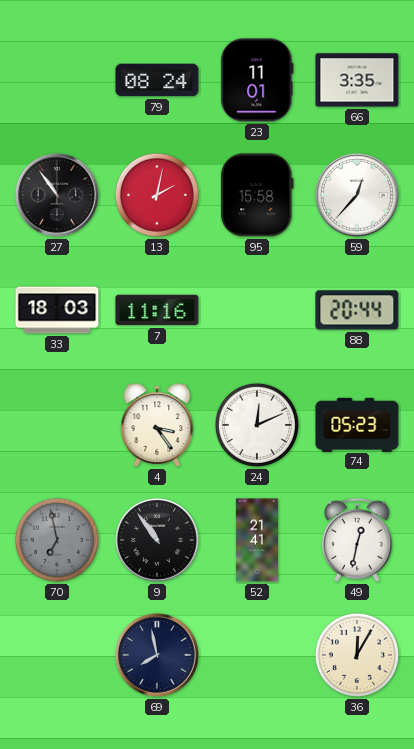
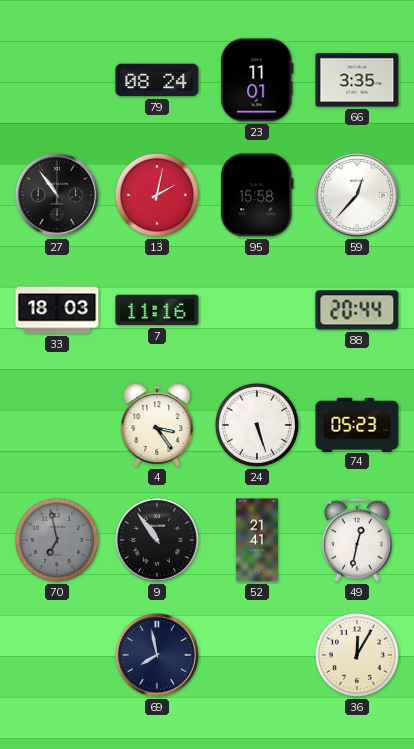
24: 12:11 -> 5:27
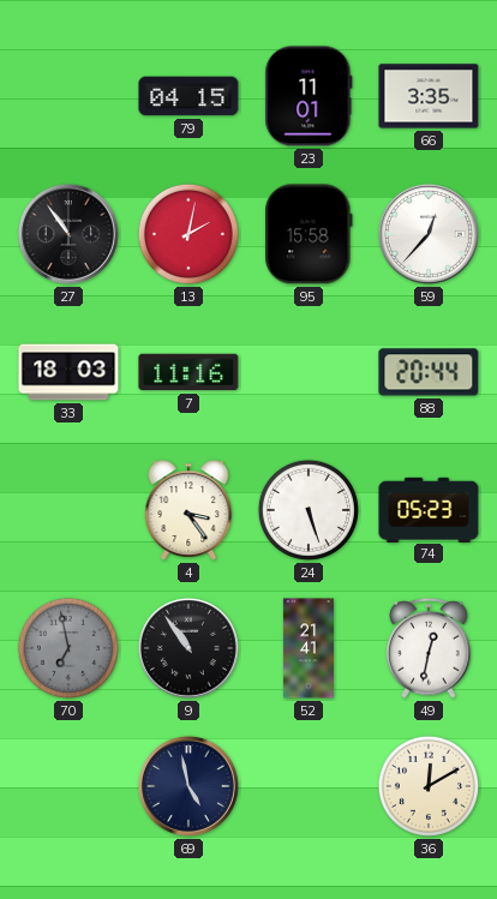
79: 08:24 -> 04:15
69: 7:58 -> 4:58
36: 12:05 -> 12:10
